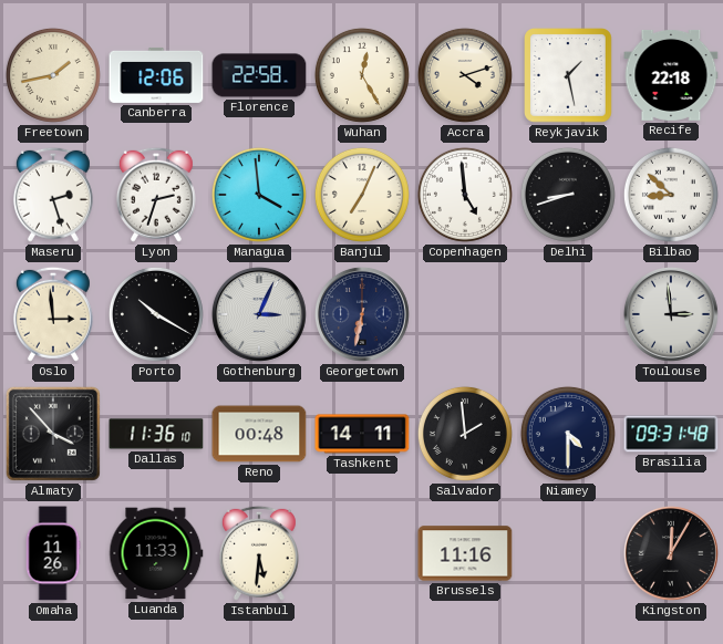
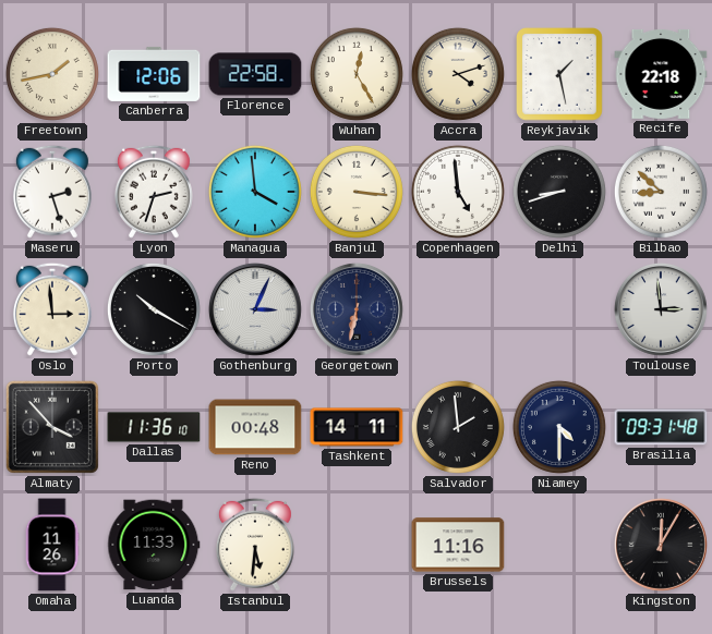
Banjul: 7:04 -> 3:16
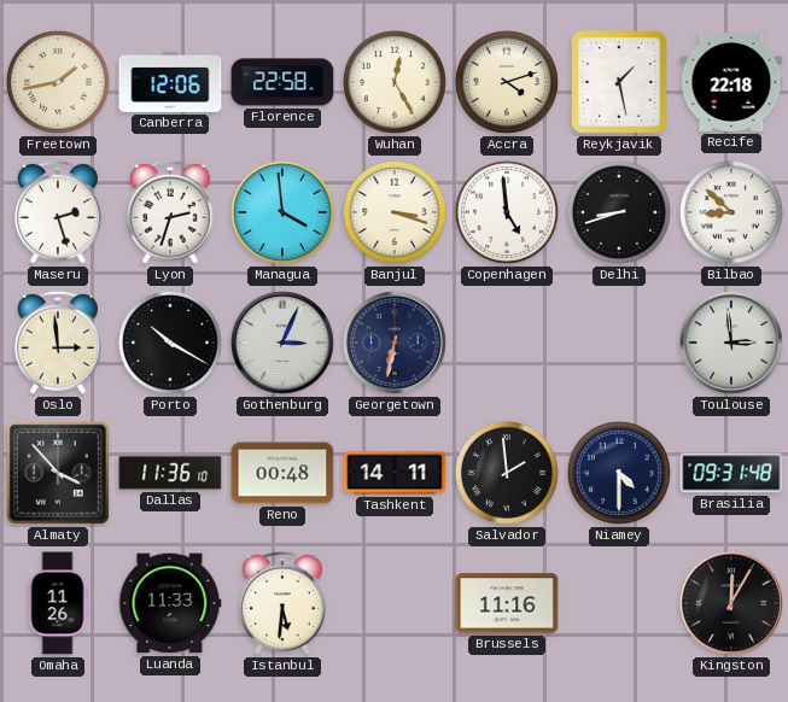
Banjul: 3:16 -> 3:18
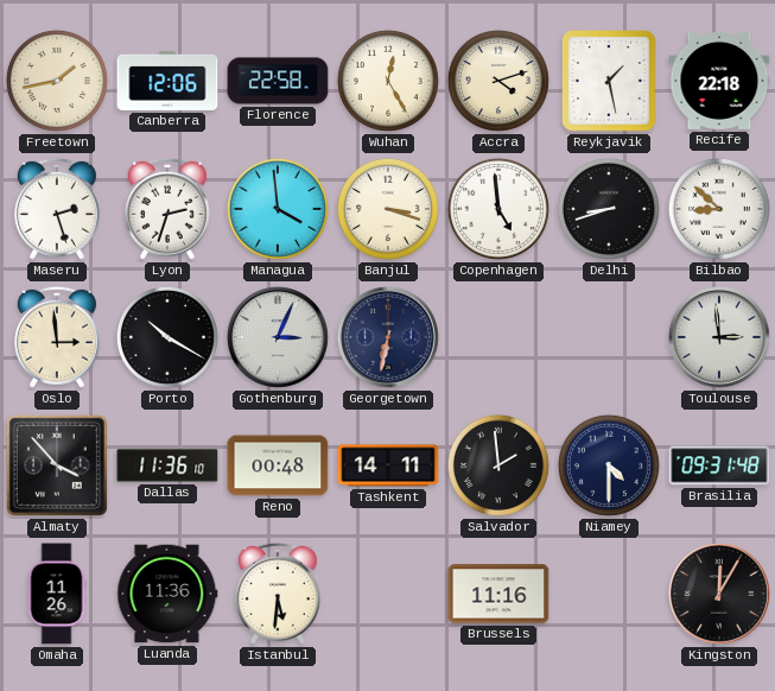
Luanda: 11:33 -> 11:36
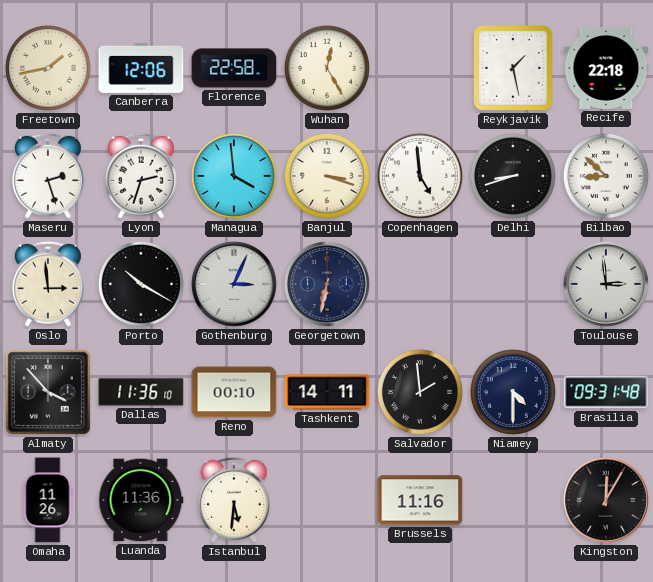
Accra: 4:12 -> none
Reno: 00:48 -> 00:10
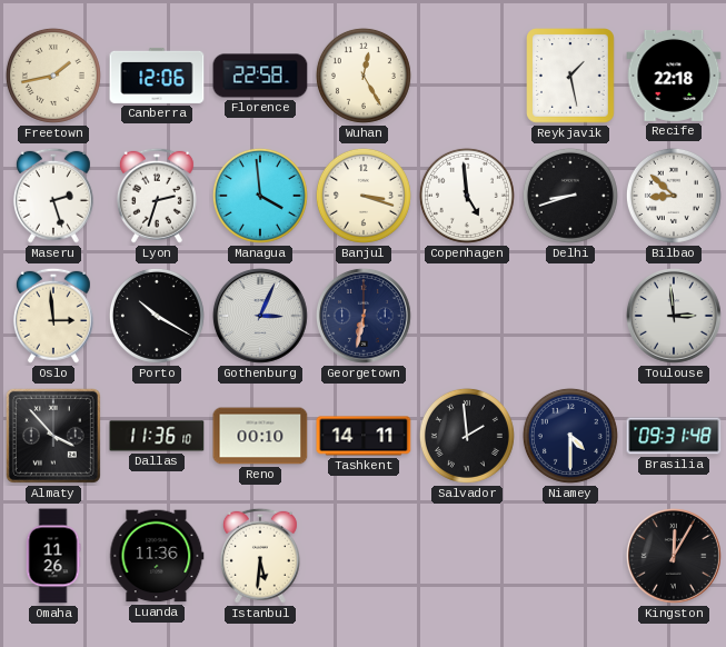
Brussels: 11:16 -> none
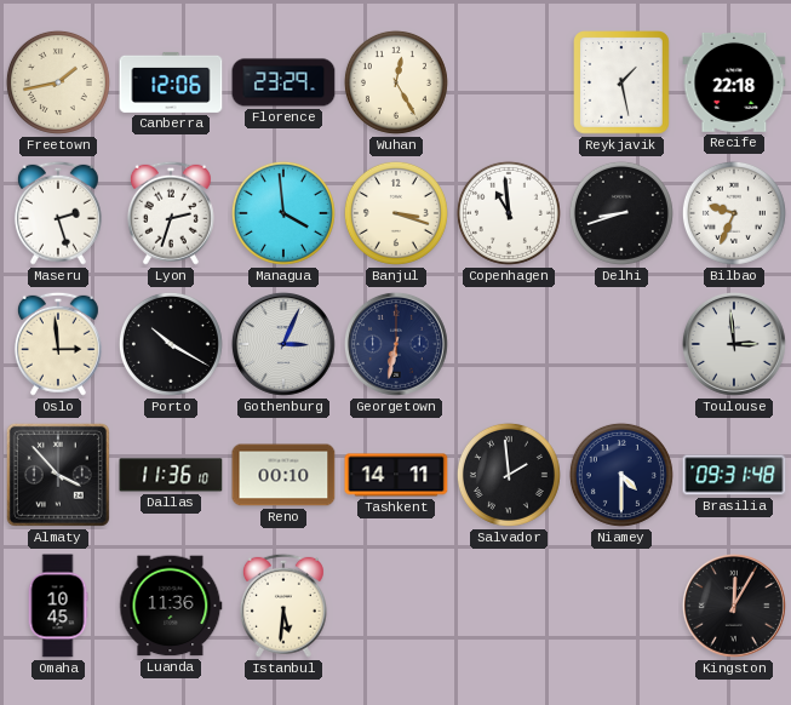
Florence: 22:58 -> 23:29
Copenhagen: 4:59 -> 10:59
Bilbao: 8:52 -> 9:34
Omaha: 11:26 -> 10:45
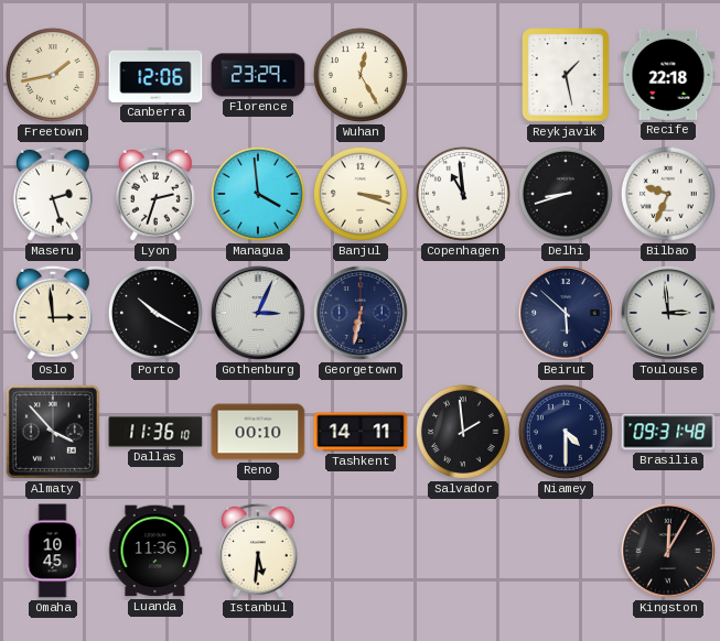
Beirut: none -> 5:52
